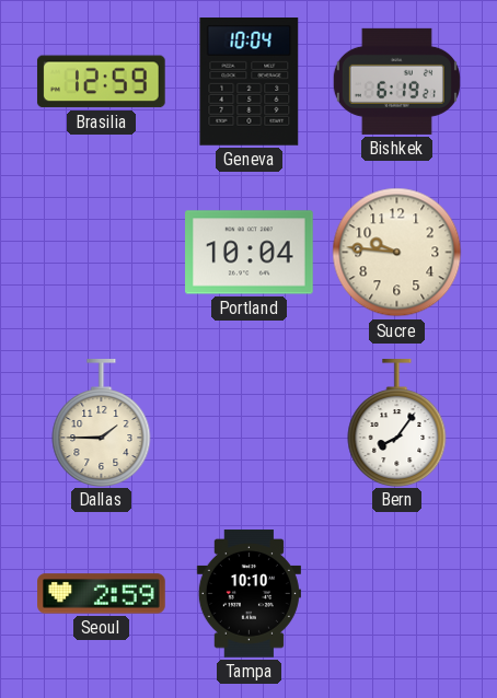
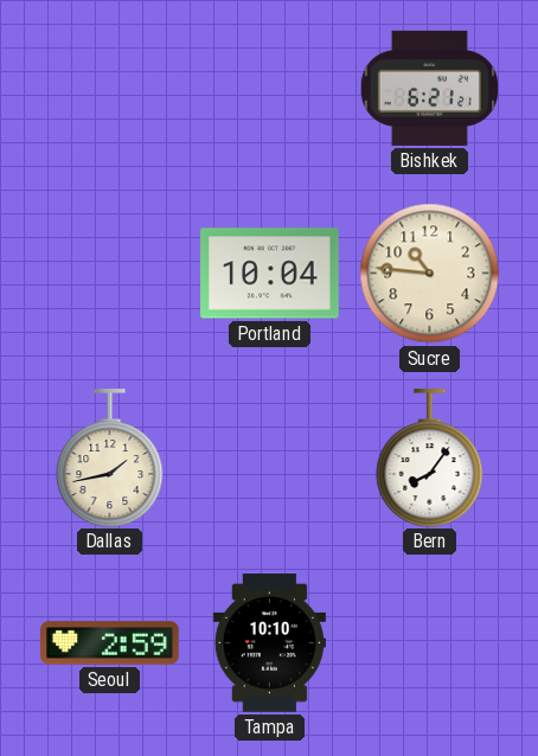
Brasilia: 12:59 -> none
Geneva: 10:04 -> none
Bishkek: 6:19 -> 6:21
Sucre: 9:46 -> 10:46
Dallas: 1:45 -> 1:43
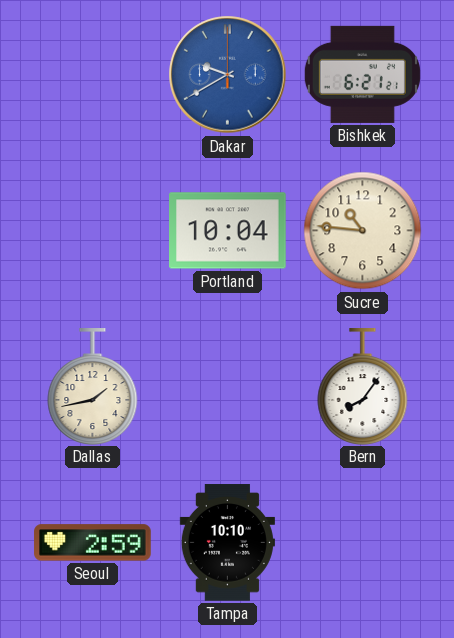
Dakar: none -> 9:40
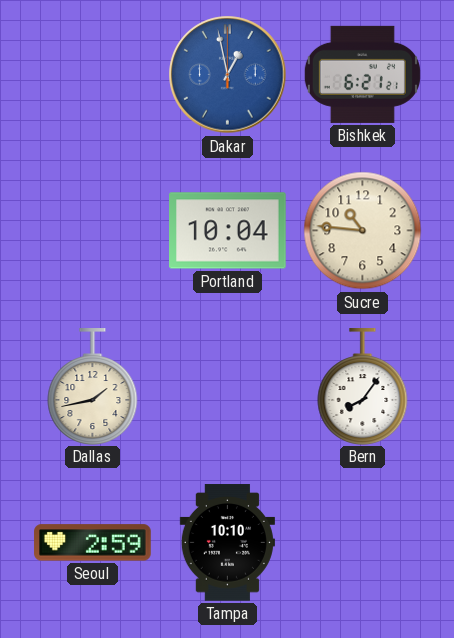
Dakar: 9:40 -> 12:58
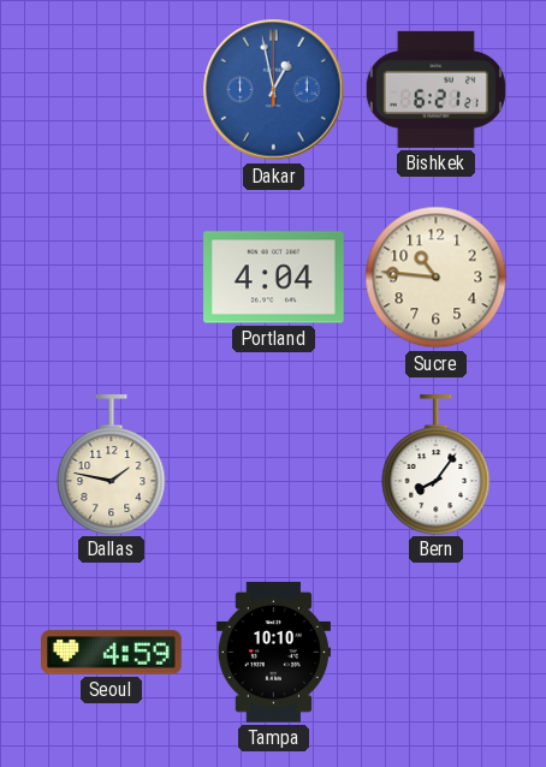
Portland: 10:04 -> 4:04
Dallas: 1:43 -> 1:47
Seoul: 2:59 -> 4:59
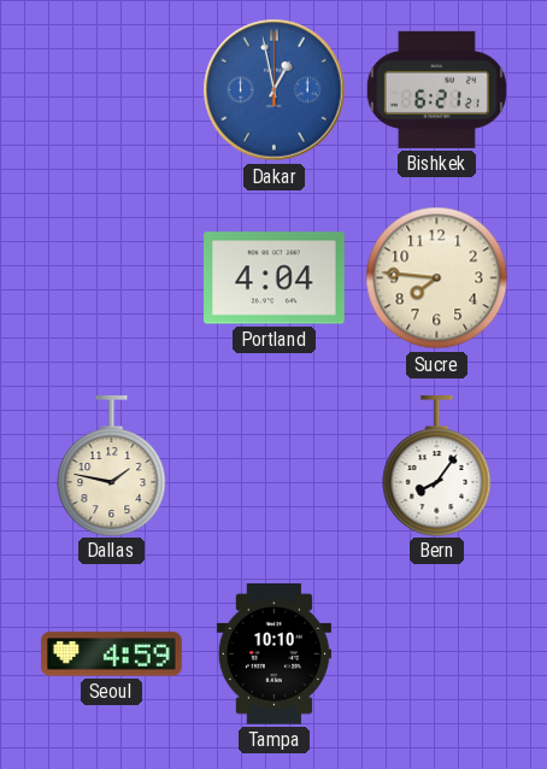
Sucre: 10:46 -> 7:46
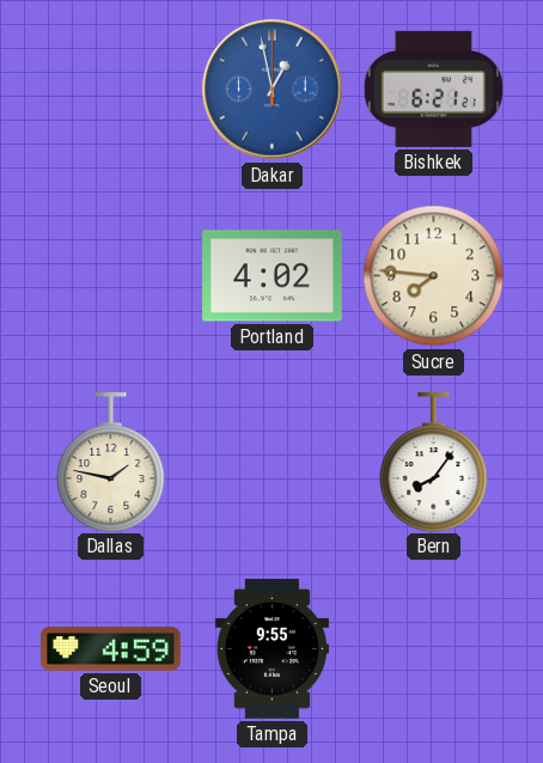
Portland: 4:04 -> 4:02
Tampa: 10:10 -> 9:55
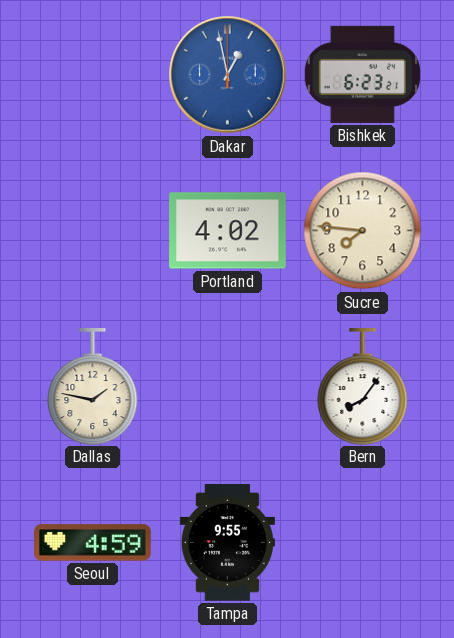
Bishkek: 6:21 -> 6:23
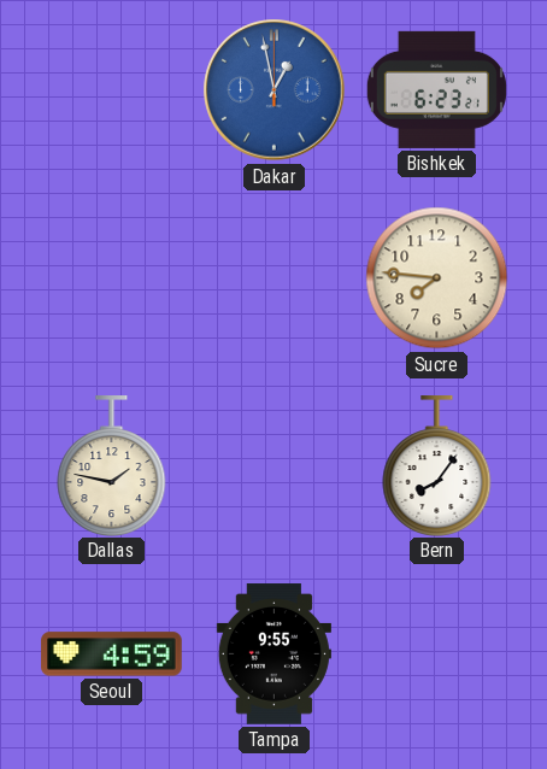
Portland: 4:02 -> none
